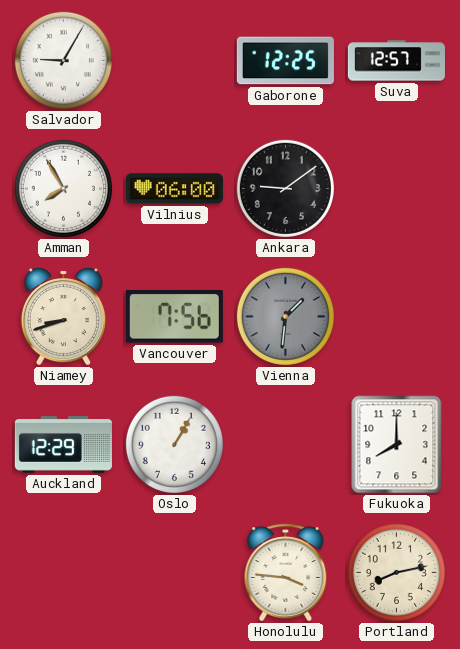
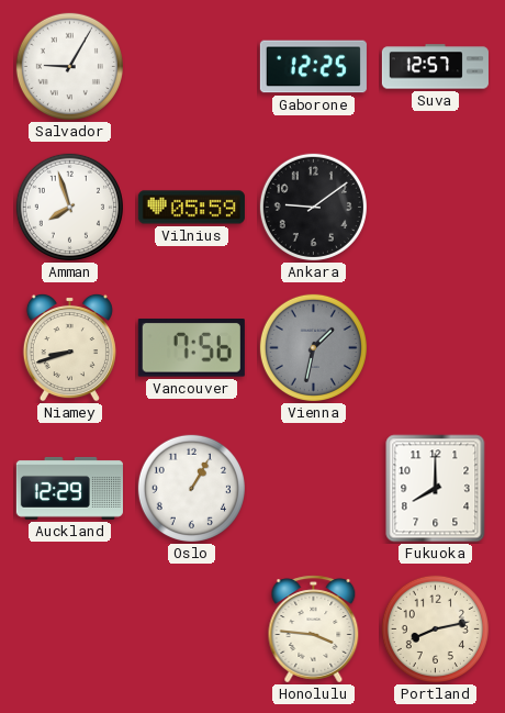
Amman: 7:55 -> 7:57
Vilnius: 06:00 -> 05:59
Vienna: 1:31 -> 1:32
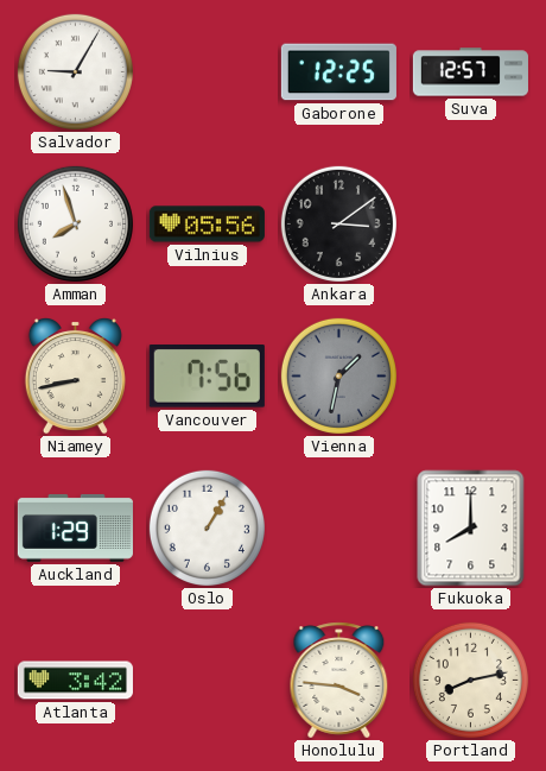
Vilnius: 05:59 -> 05:56
Ankara: 9:09 -> 3:09
Niamey: 8:42 -> 8:43
Auckland: 12:29 -> 1:29
Atlanta: none -> 3:42
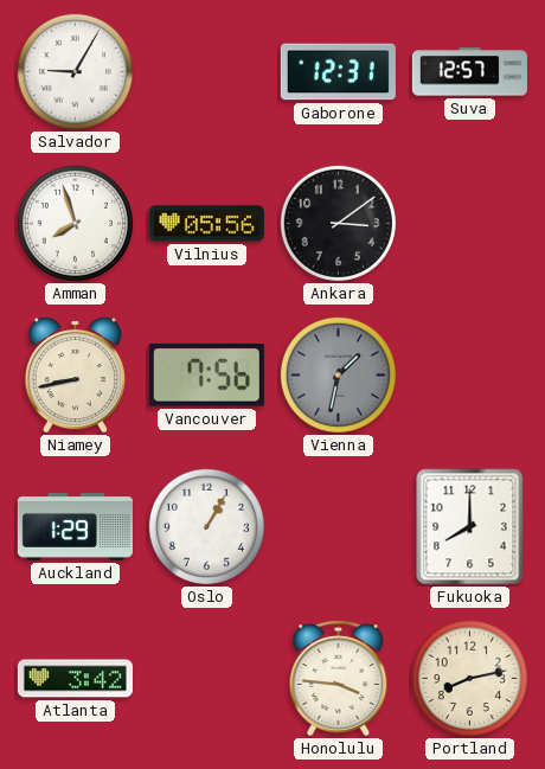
Gaborone: 12:25 -> 12:31
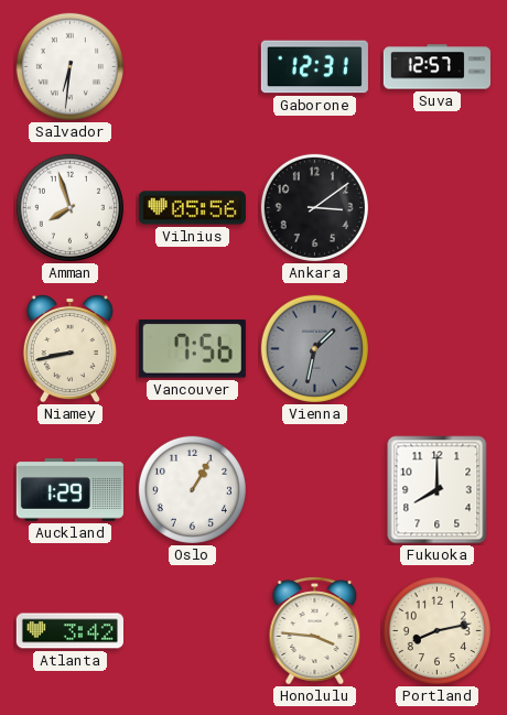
Salvador: 9:05 -> 6:31
